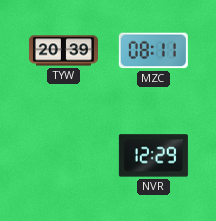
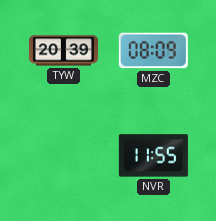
MZC: 08:11 -> 08:09
NVR: 12:29 -> 11:55
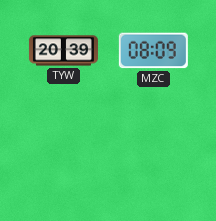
NVR: 11:55 -> none
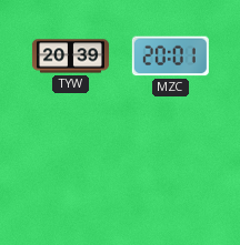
MZC: 08:09 -> 20:01
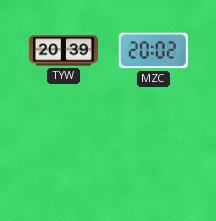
MZC: 20:01 -> 20:02
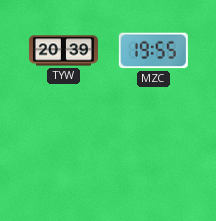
MZC: 20:02 -> 19:55
